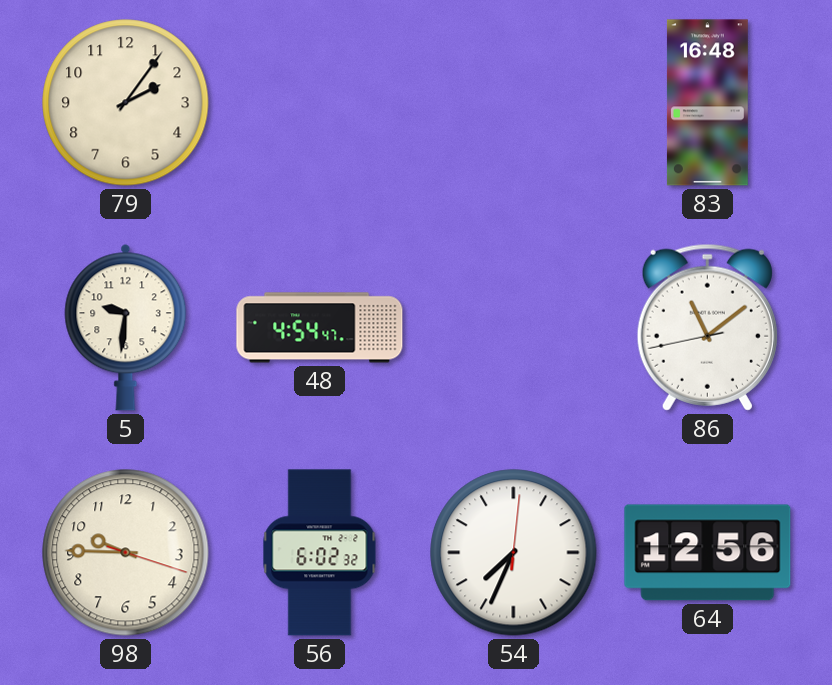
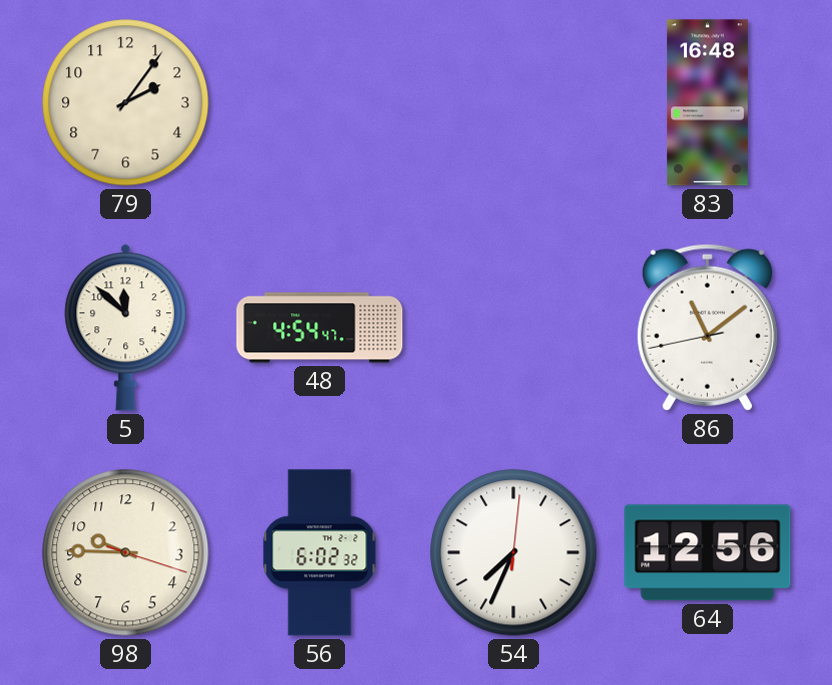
5: 9:31 -> 11:52
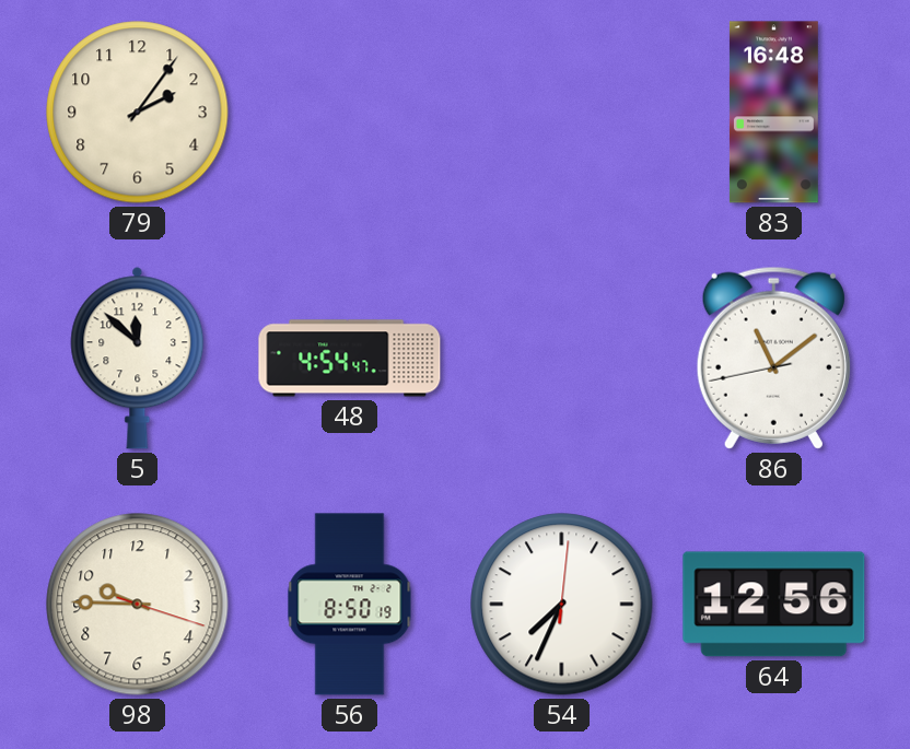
56: 6:02 -> 8:50
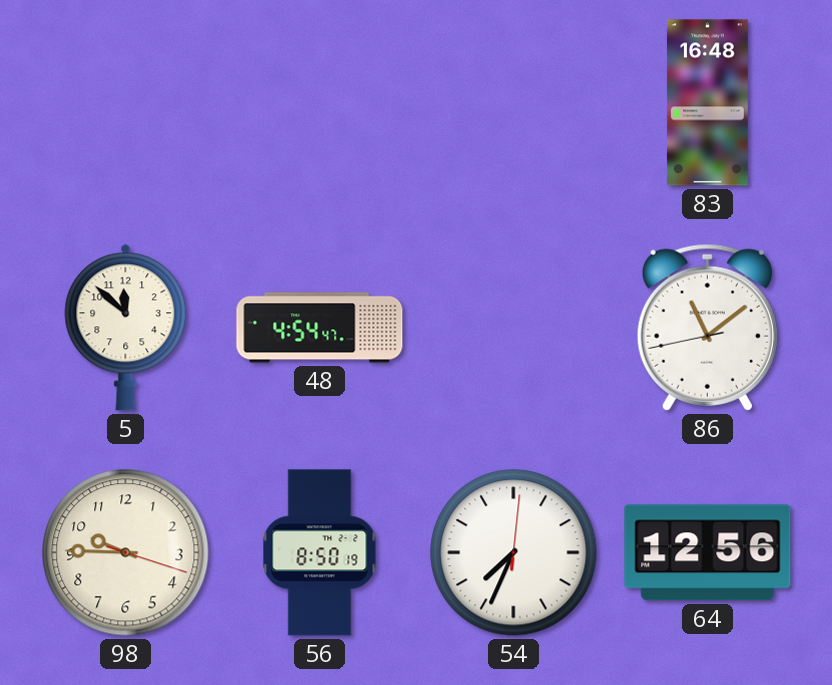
79: 2:06 -> none
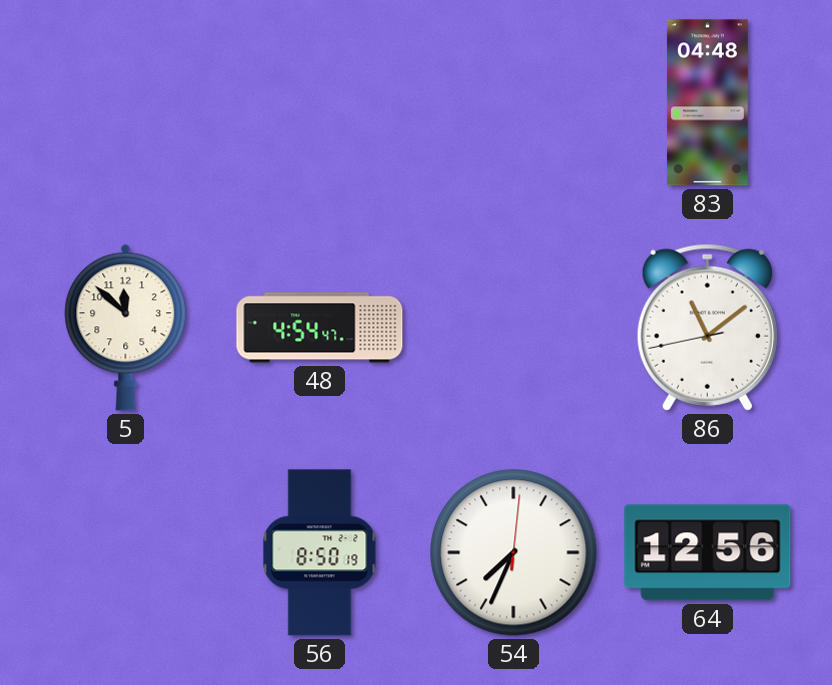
83: 16:48 -> 04:48
98: 9:45 -> none
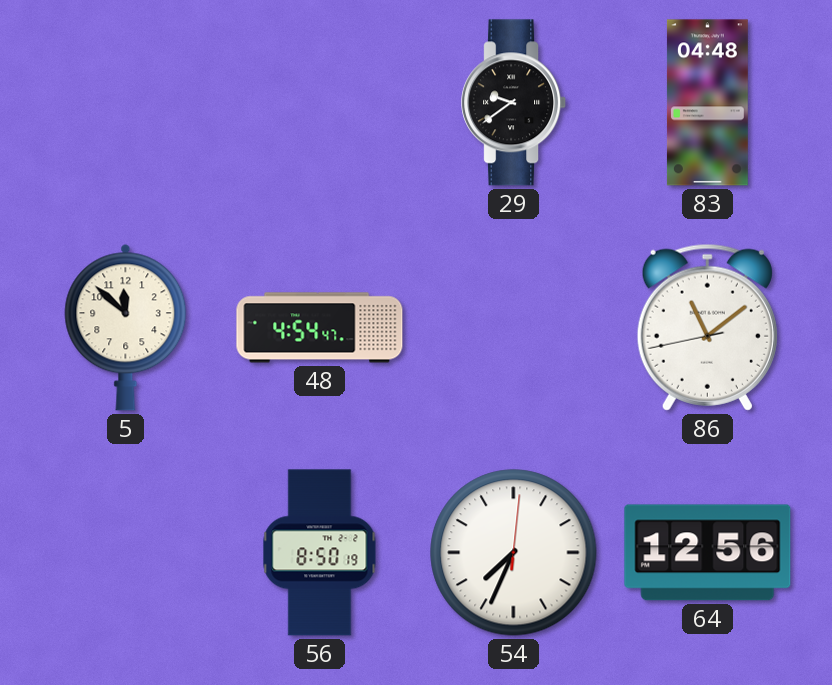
29: none -> 9:39
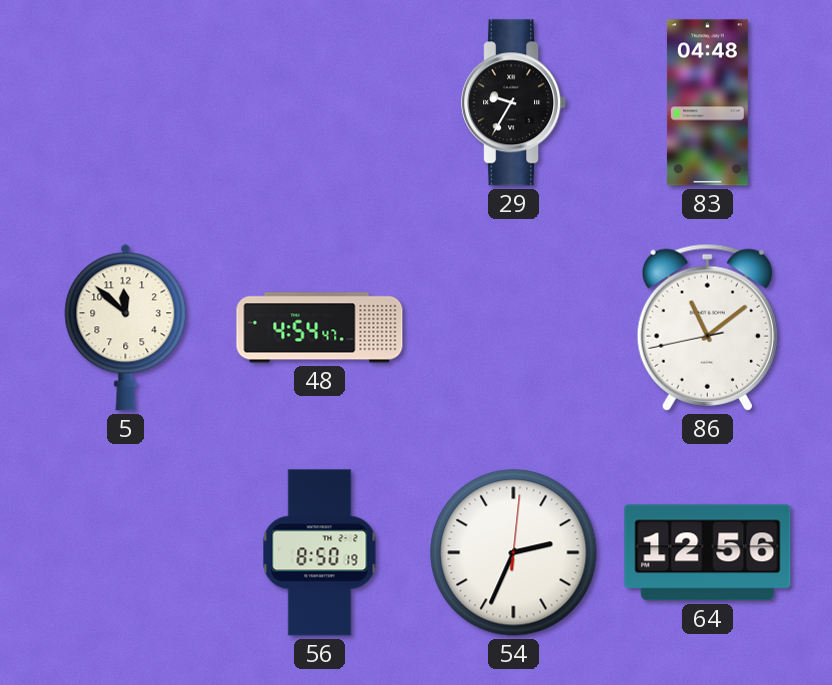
29: 9:39 -> 9:35
54: 7:34 -> 2:34
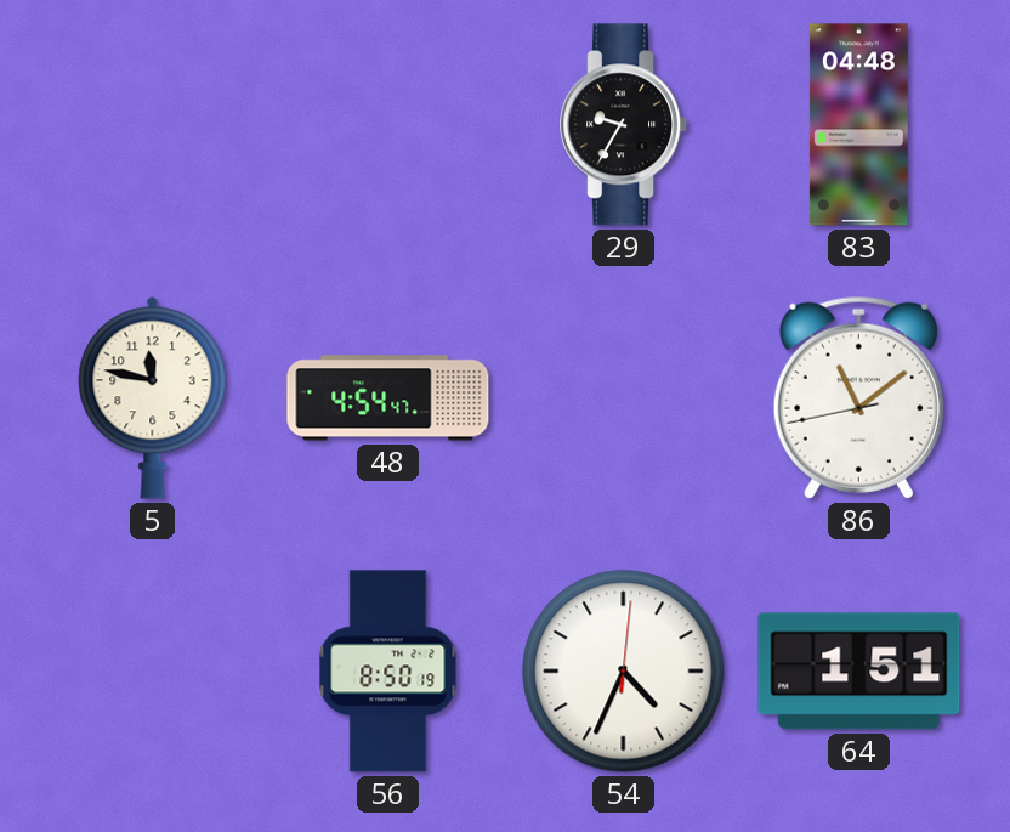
5: 11:52 -> 11:47
54: 2:34 -> 4:34
64: 12:56 -> 1:51
